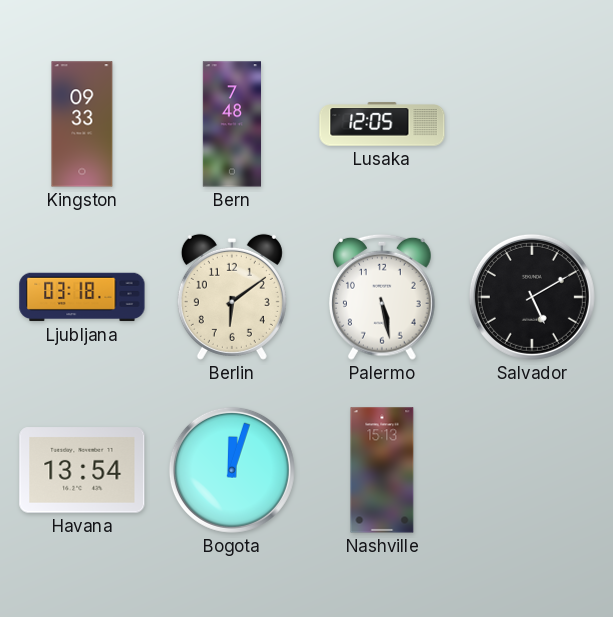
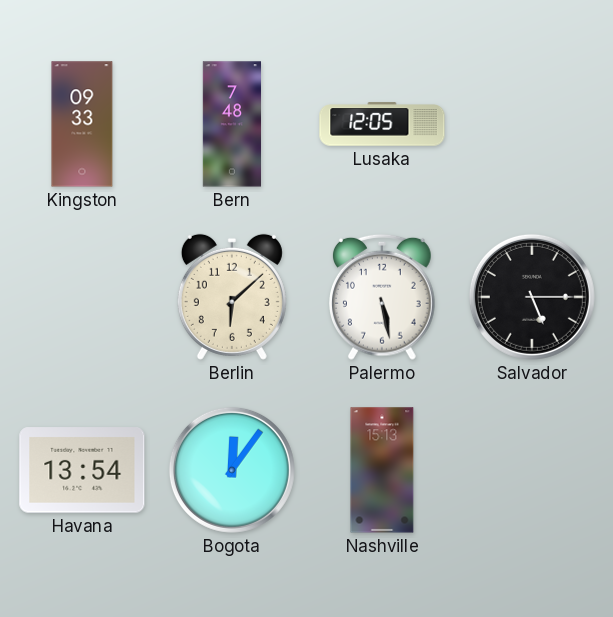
Ljubljana: 03:18 -> none
Berlin: 6:09 -> 6:08
Salvador: 5:10 -> 5:15
Bogota: 12:03 -> 12:06
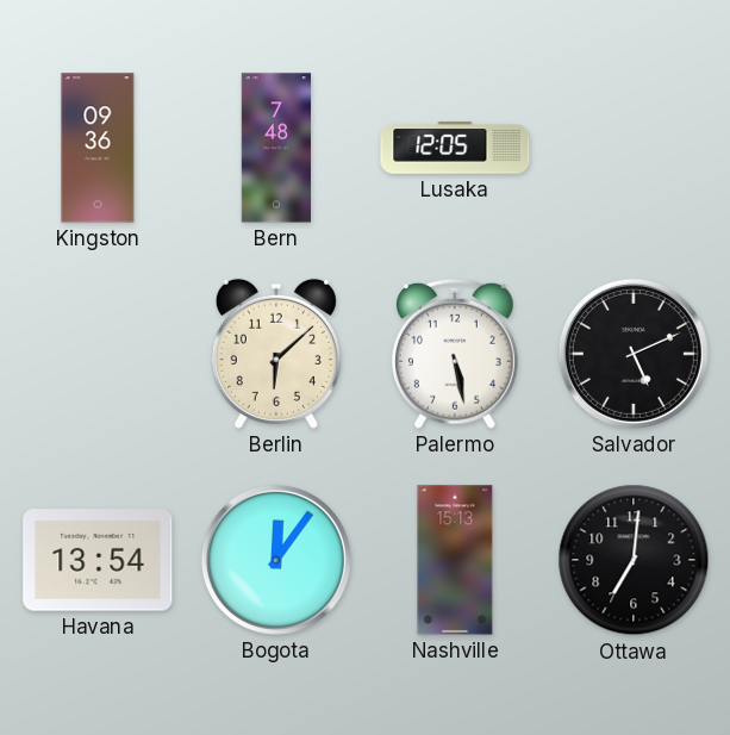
Kingston: 09:33 -> 09:36
Salvador: 5:15 -> 5:11
Ottawa: none -> 7:01
